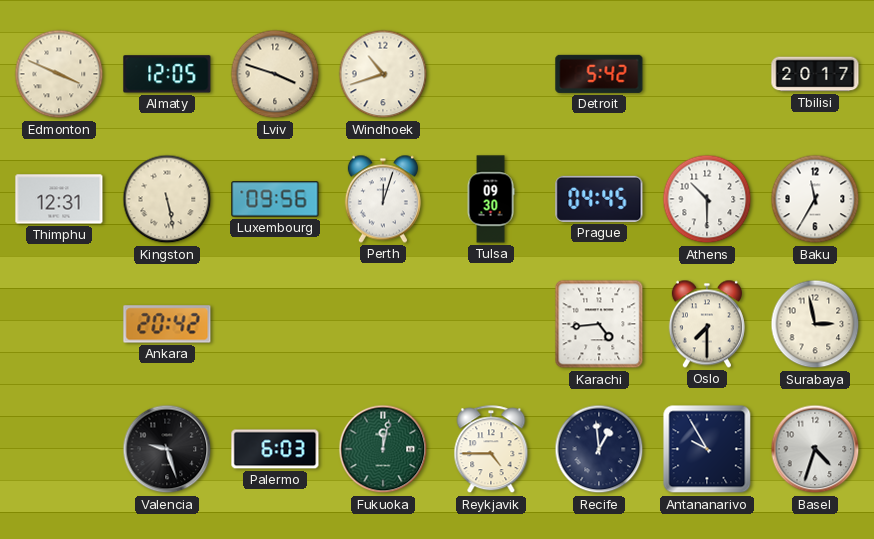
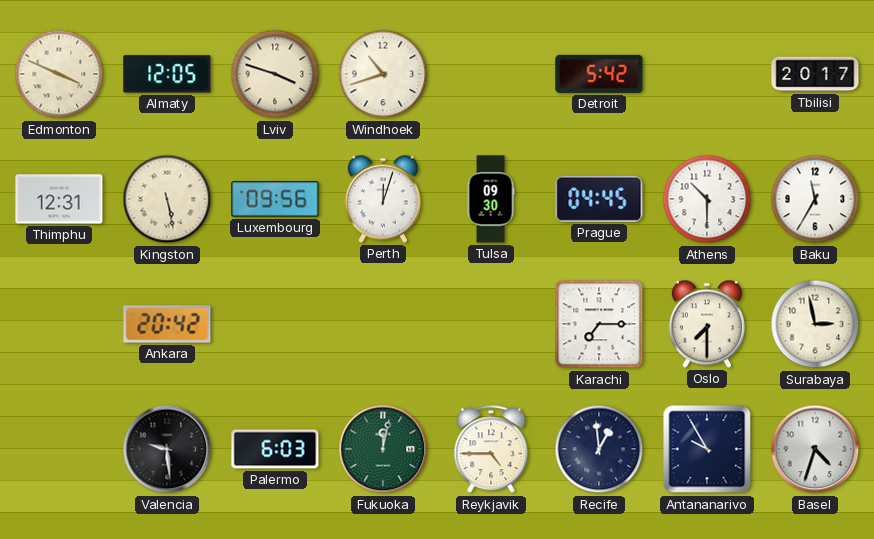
Karachi: 4:44 -> 7:15
Valencia: 9:27 -> 9:29
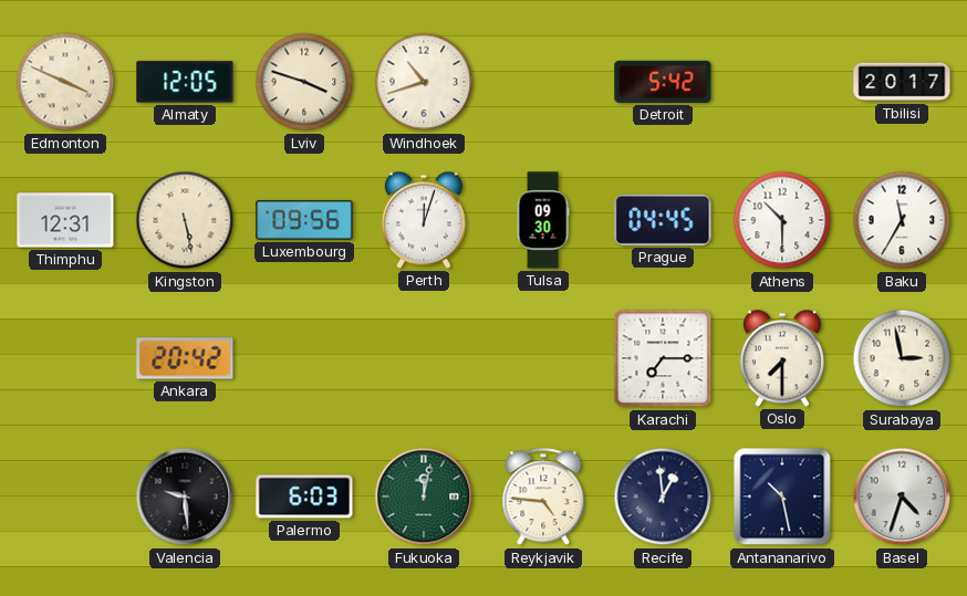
Reykjavik: 4:45 -> 4:46
Antananarivo: 9:55 -> 10:28
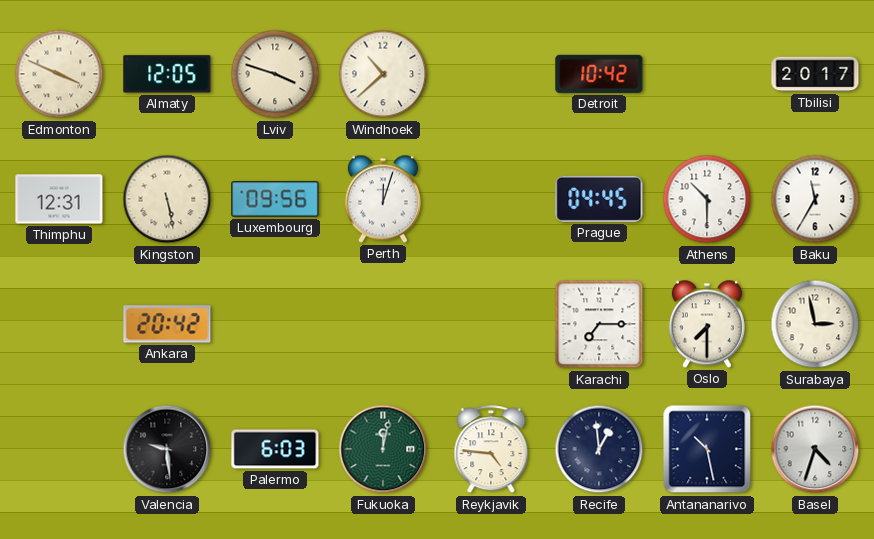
Windhoek: 10:42 -> 10:38
Detroit: 5:42 -> 10:42
Tulsa: 09:30 -> none
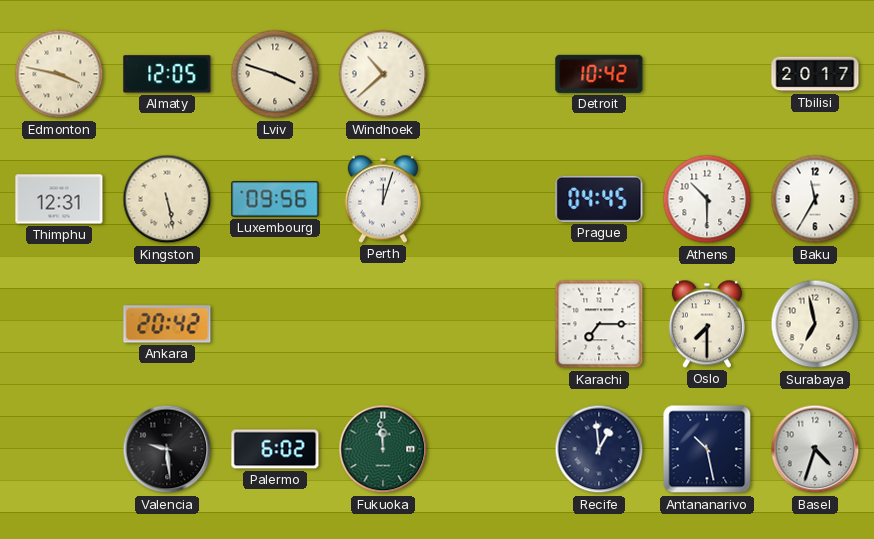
Edmonton: 3:49 -> 3:47
Surabaya: 2:58 -> 6:58
Palermo: 6:03 -> 6:02
Fukuoka: 12:02 -> 11:59
Reykjavik: 4:46 -> none
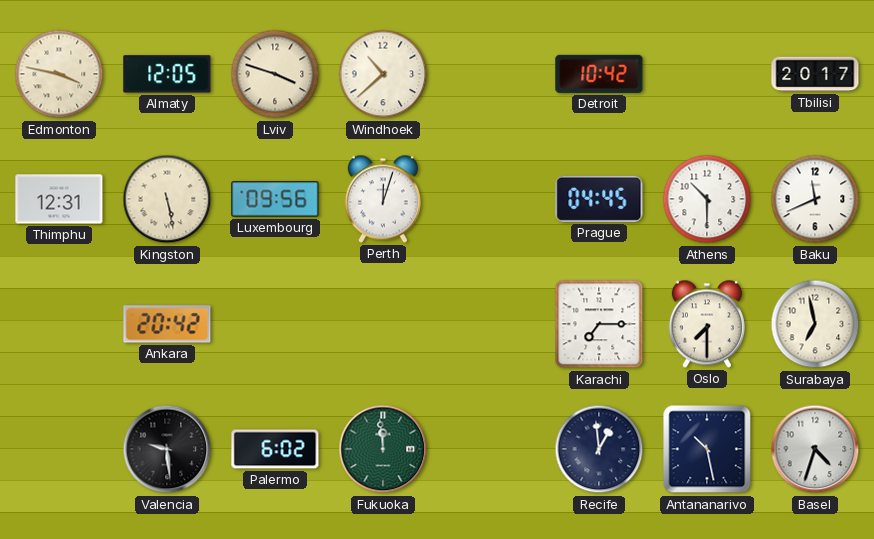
Baku: 11:35 -> 11:41
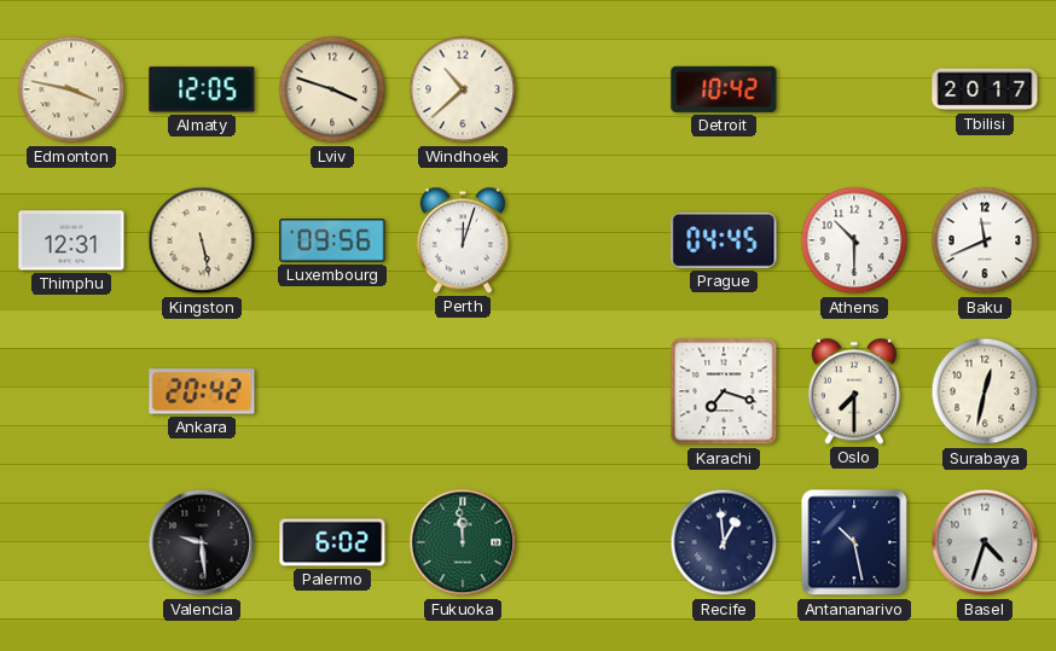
Karachi: 7:15 -> 7:18
Surabaya: 6:58 -> 12:32
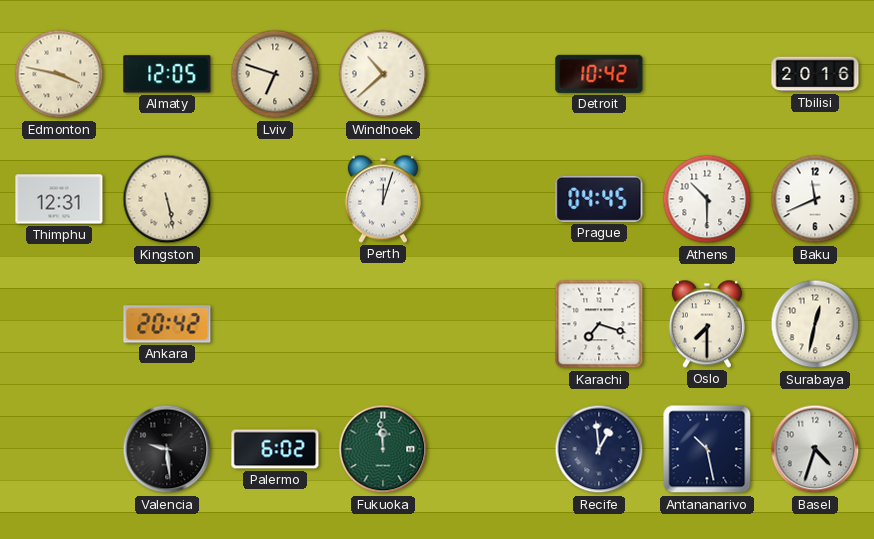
Lviv: 3:48 -> 6:48
Tbilisi: 20:17 -> 20:16
Luxembourg: 09:56 -> none
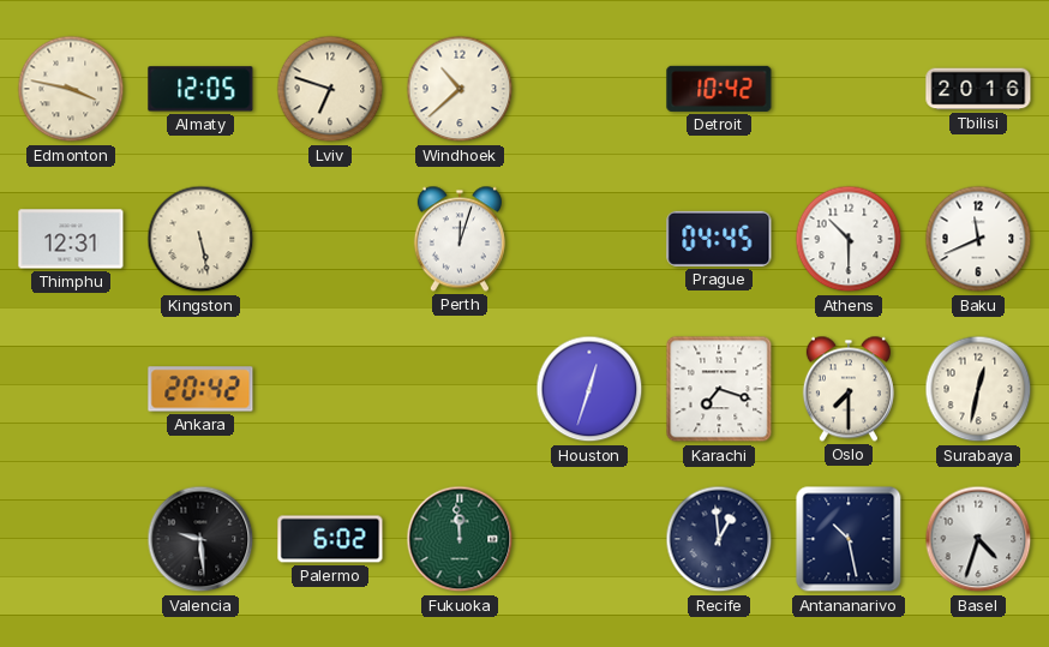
Houston: none -> 12:33
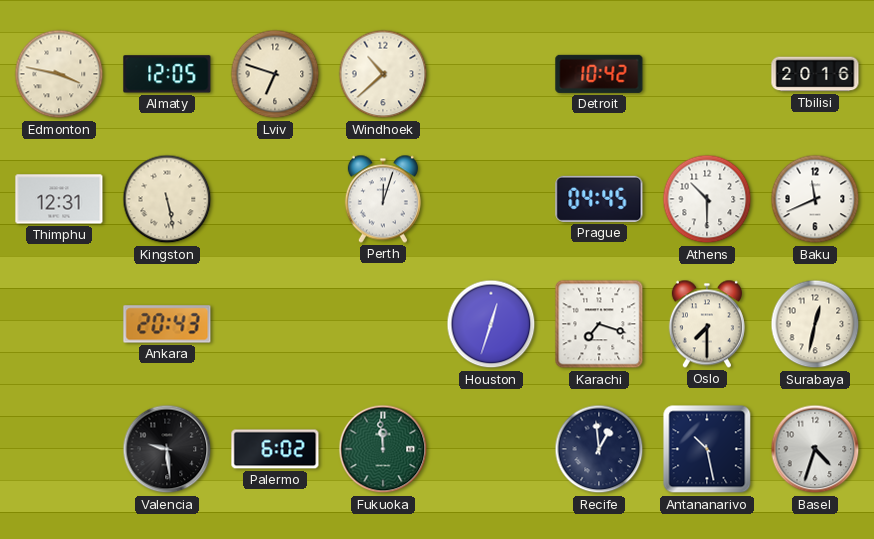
Ankara: 20:42 -> 20:43
